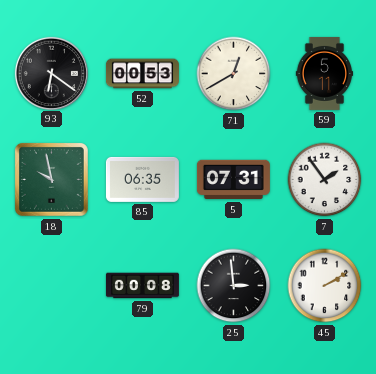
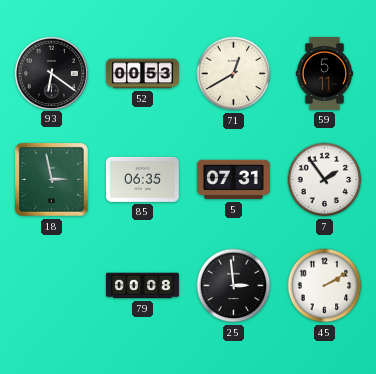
18: 9:58 -> 2:58
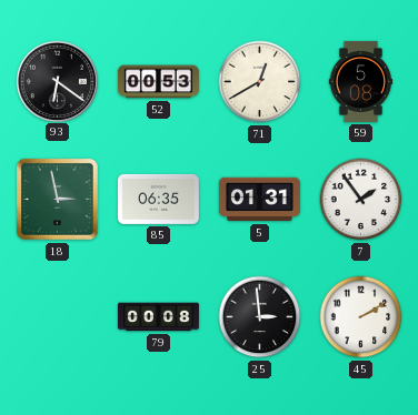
59: 5:11 -> 5:08
5: 07:31 -> 01:31
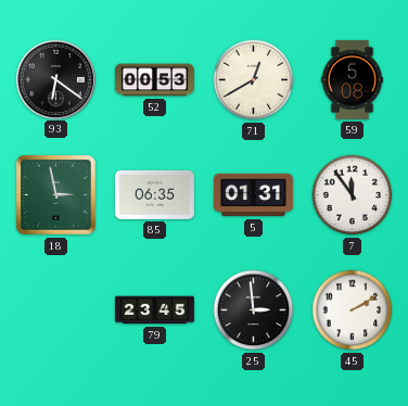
7: 1:54 -> 11:54
79: 00:08 -> 23:45
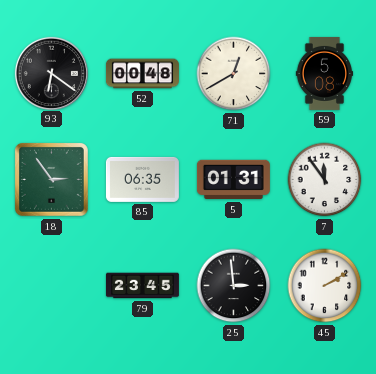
52: 00:53 -> 00:48
18: 2:58 -> 2:54
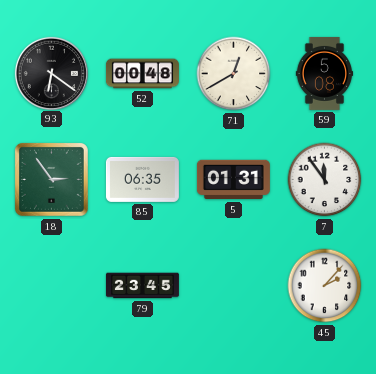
25: 2:59 -> none
45: 2:10 -> 2:07
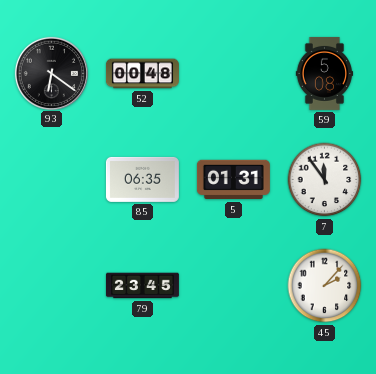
71: 12:40 -> none
18: 2:54 -> none
